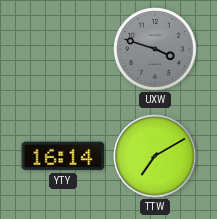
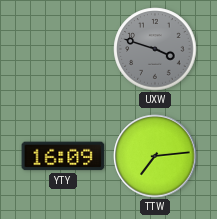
YTY: 16:14 -> 16:09
TTW: 7:10 -> 7:14
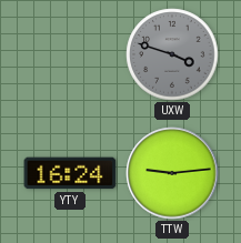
YTY: 16:09 -> 16:24
TTW: 7:14 -> 9:14
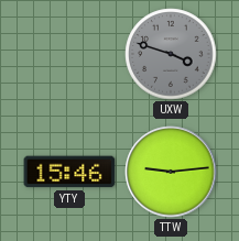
YTY: 16:24 -> 15:46
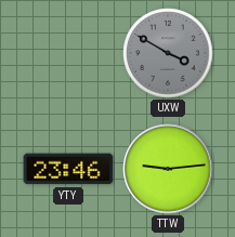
UXW: 3:48 -> 3:50
YTY: 15:46 -> 23:46
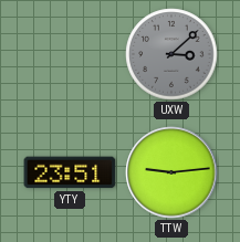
UXW: 3:50 -> 3:08
YTY: 23:46 -> 23:51
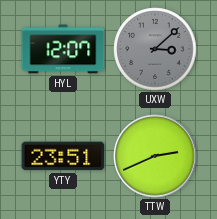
HYL: none -> 12:07
TTW: 9:14 -> 2:41
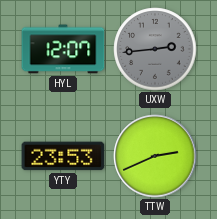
UXW: 3:08 -> 2:44
YTY: 23:51 -> 23:53
